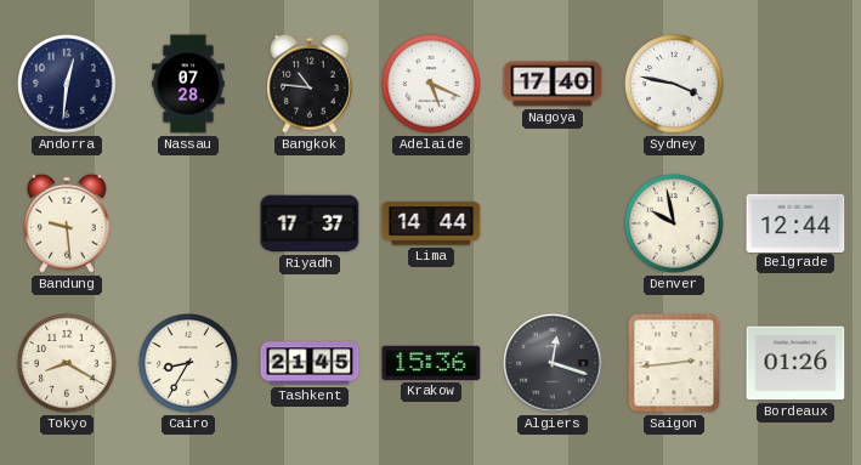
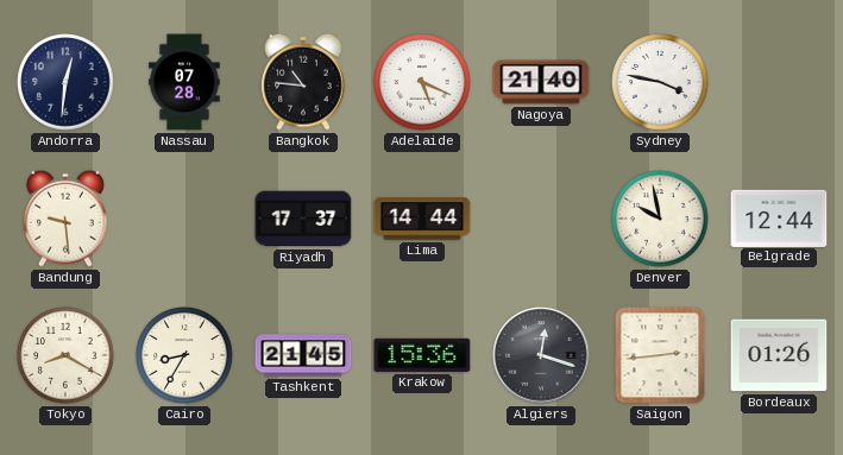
Nagoya: 17:40 -> 21:40
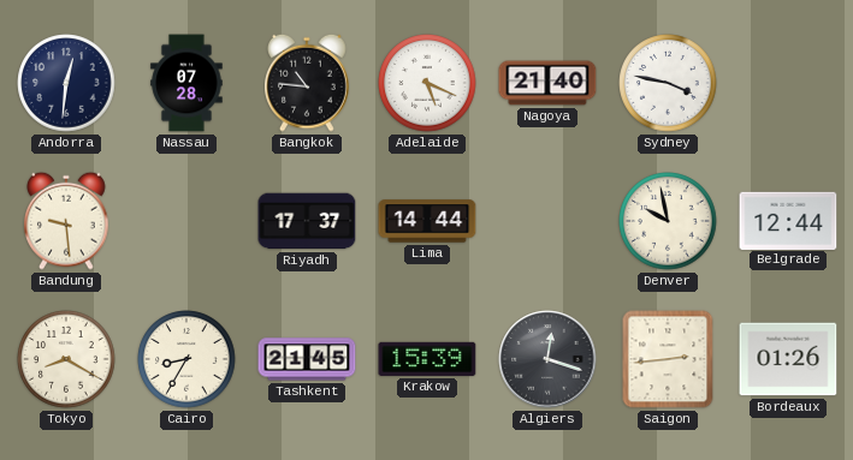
Krakow: 15:36 -> 15:39
